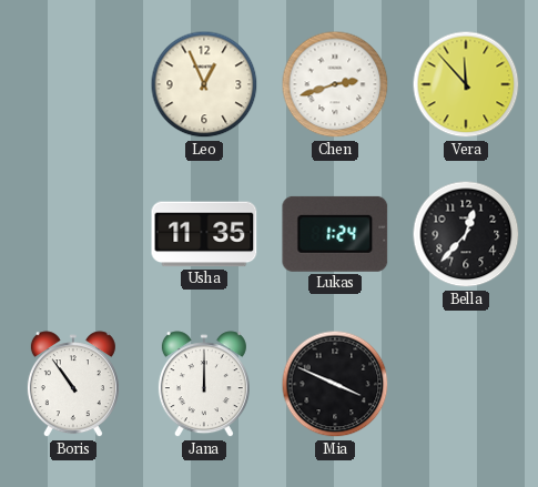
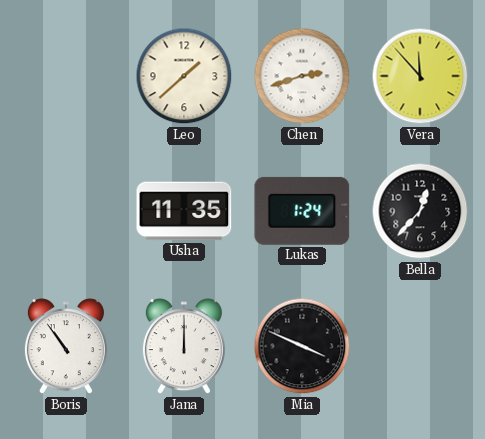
Leo: 12:56 -> 1:38
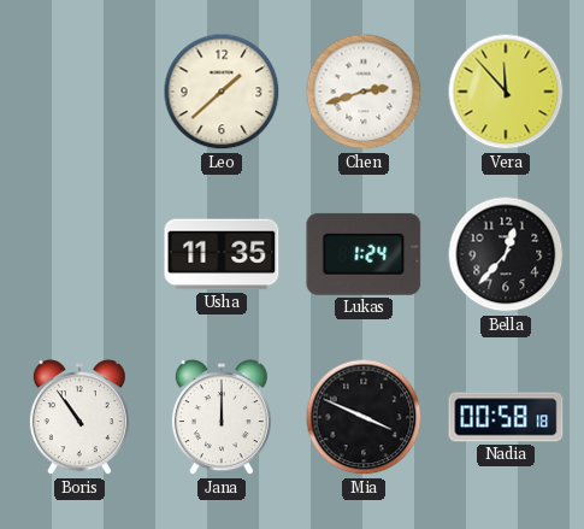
Nadia: none -> 00:58
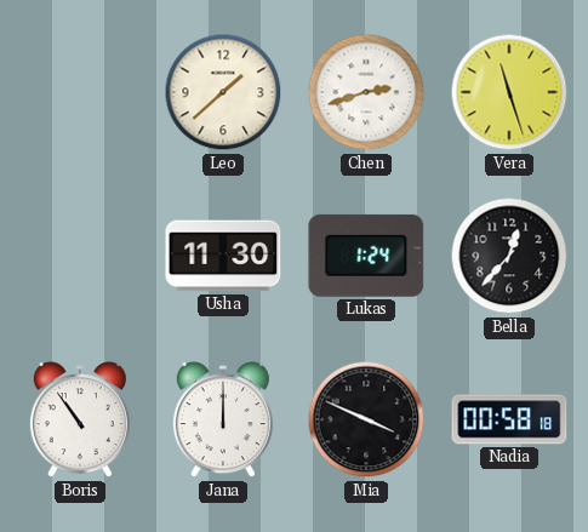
Vera: 11:53 -> 11:27
Usha: 11:35 -> 11:30
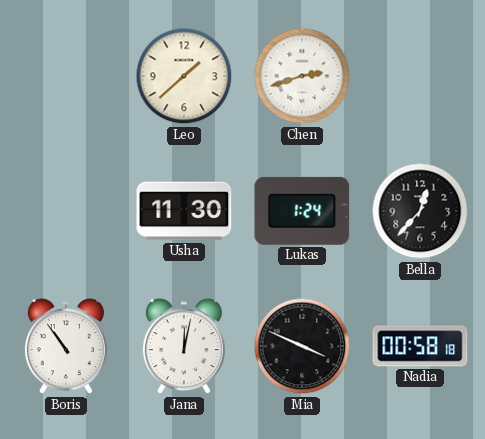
Vera: 11:27 -> none
Jana: 12:00 -> 12:02
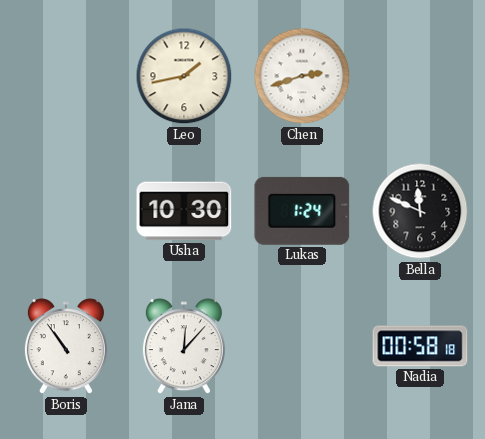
Leo: 1:38 -> 1:43
Usha: 11:30 -> 10:30
Bella: 12:37 -> 11:49
Jana: 12:02 -> 12:07
Mia: 3:49 -> none
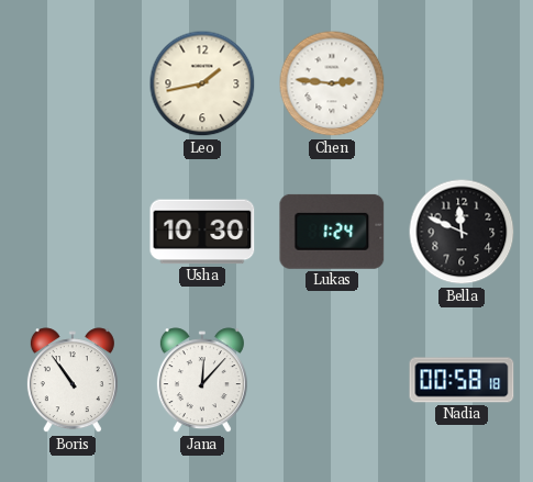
Chen: 2:42 -> 2:46
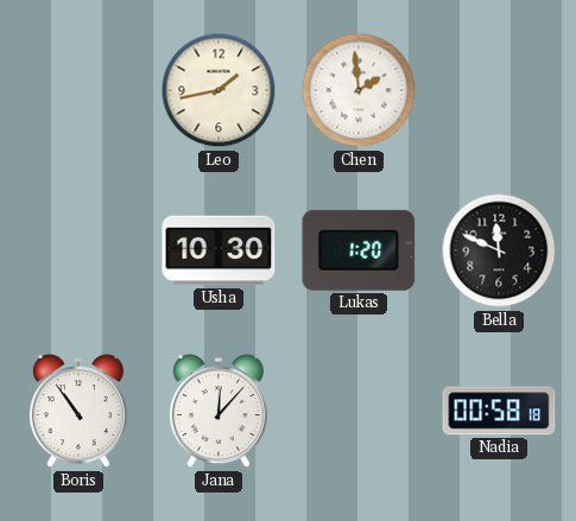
Chen: 2:46 -> 1:59
Lukas: 1:24 -> 1:20
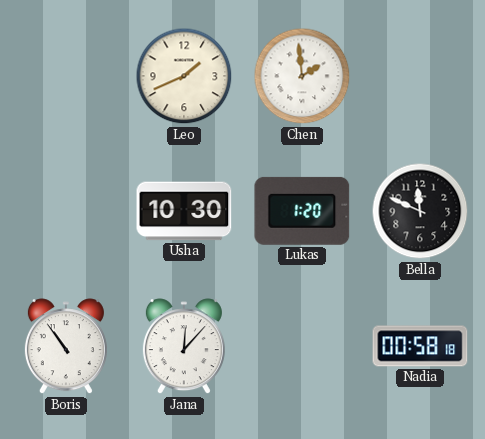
Leo: 1:43 -> 1:41
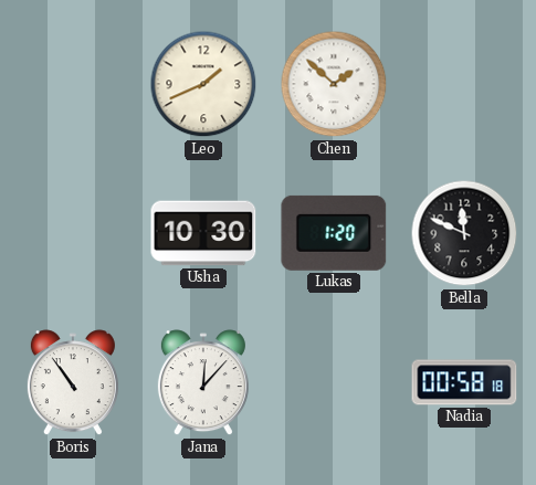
Chen: 1:59 -> 1:52
